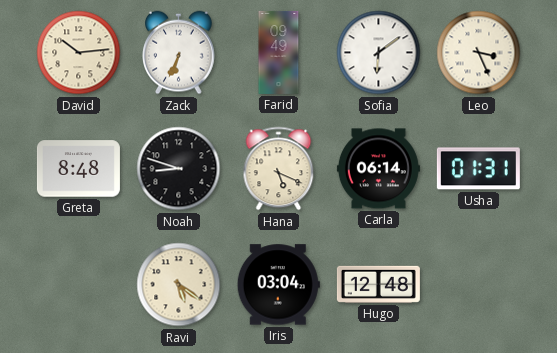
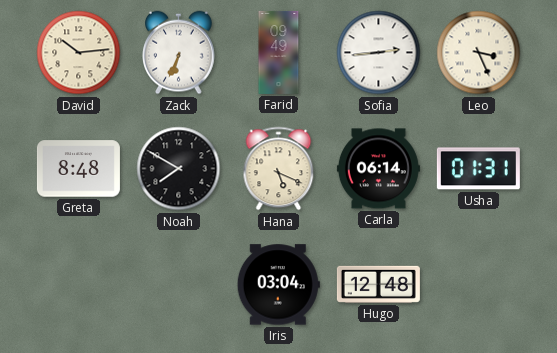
Sofia: 6:09 -> 2:44
Noah: 8:48 -> 7:50
Ravi: 5:21 -> none
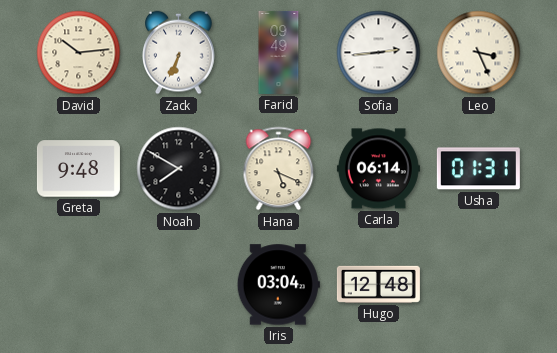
Greta: 8:48 -> 9:48
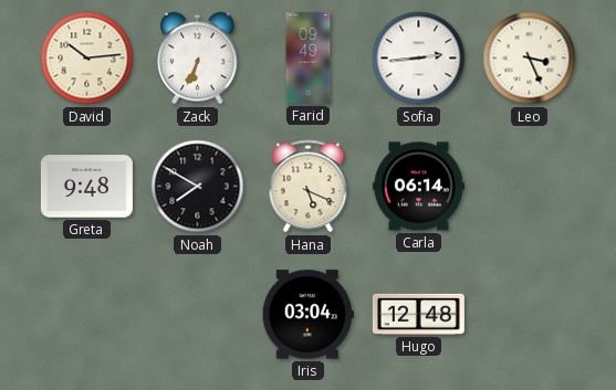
Usha: 01:31 -> none
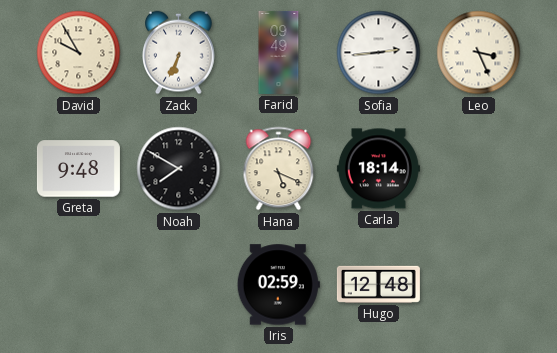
David: 10:14 -> 9:55
Carla: 06:14 -> 18:14
Iris: 03:04 -> 02:59
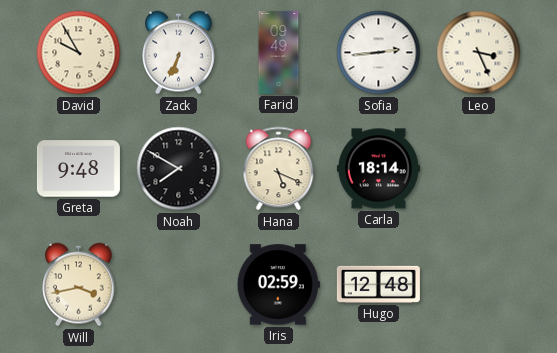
Will: none -> 3:43
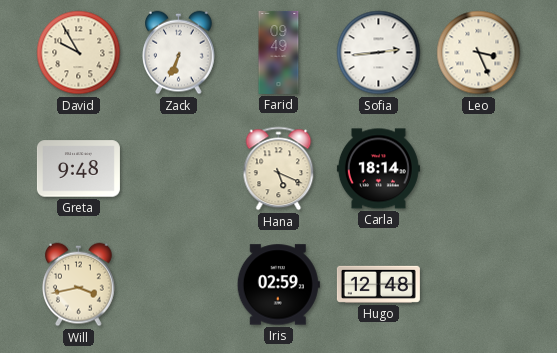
Noah: 7:50 -> none
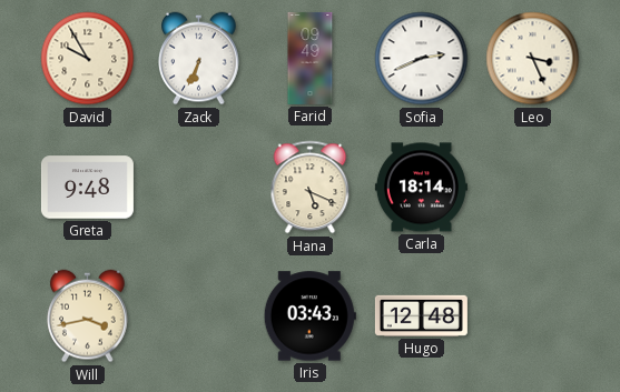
Sofia: 2:44 -> 2:41
Iris: 02:59 -> 03:43
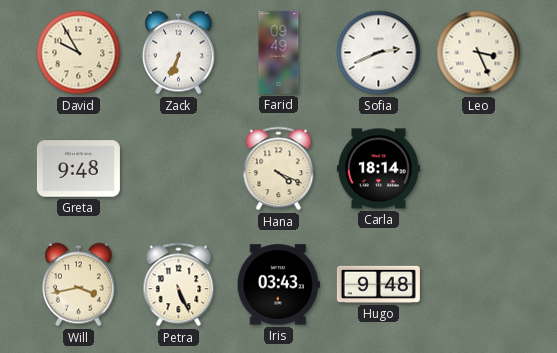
Hana: 5:19 -> 4:19
Petra: none -> 5:26
Hugo: 12:48 -> 9:48
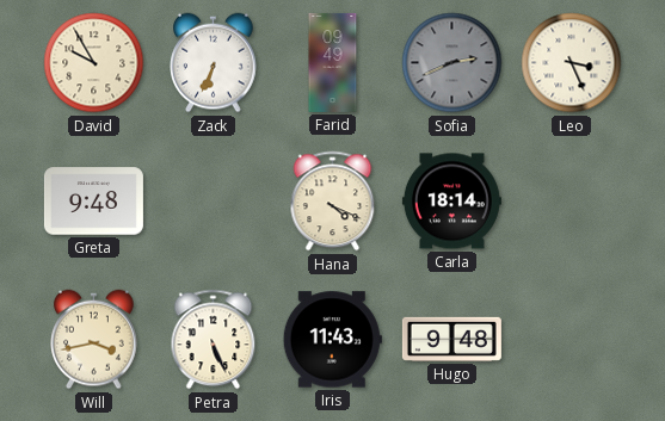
Sofia dial: white -> grey
Iris: 03:43 -> 11:43
